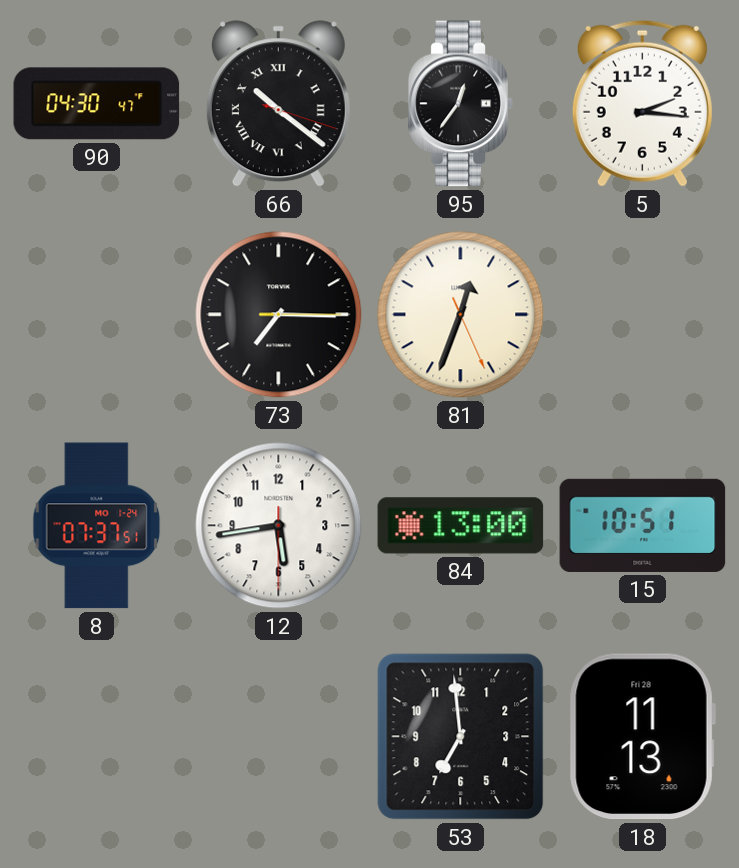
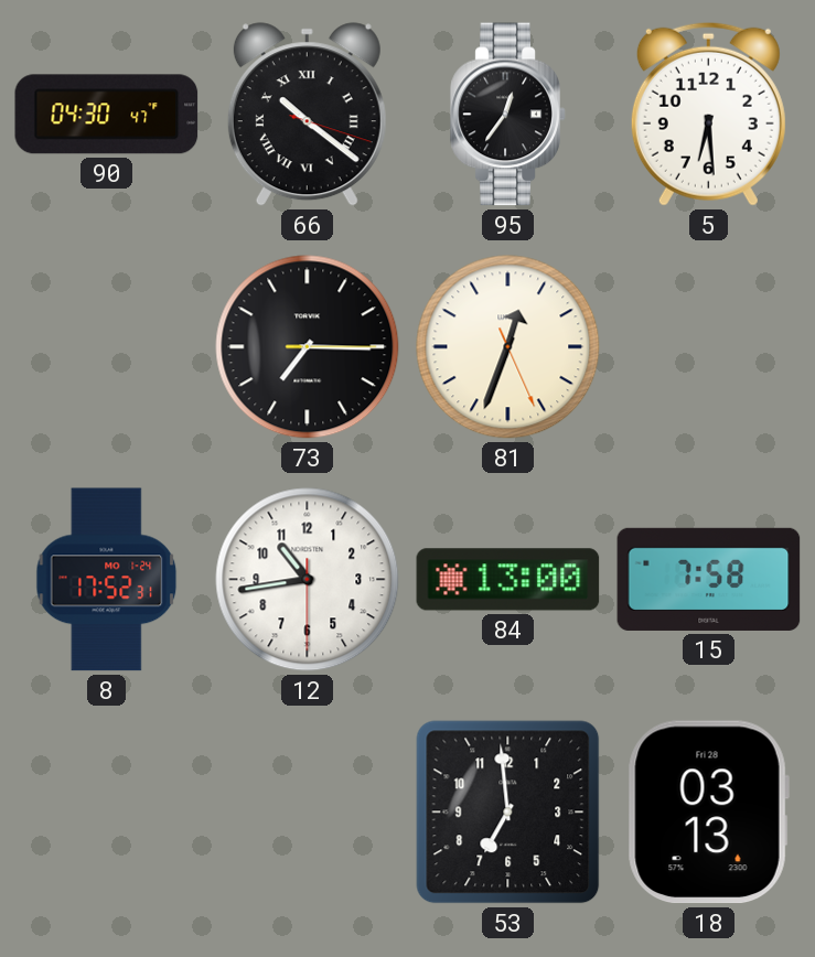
5: 2:16 -> 6:29
8: 07:37 -> 17:52
12: 5:43 -> 10:43
15: 10:51 -> 7:58
18: 11:13 -> 03:13
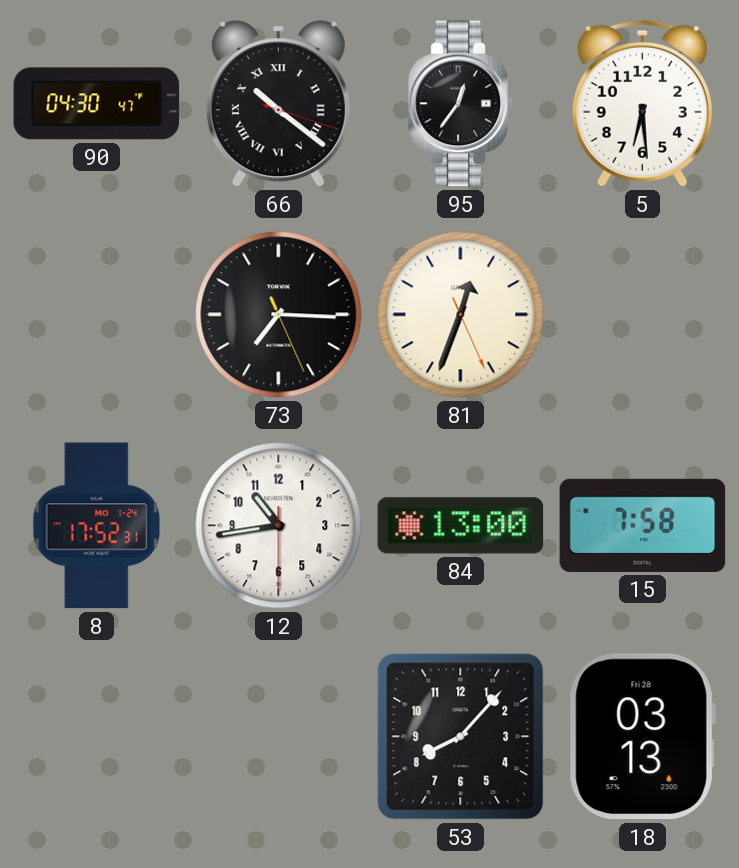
73: 7:15:15 -> 7:15:26
53: 6:59 -> 8:07
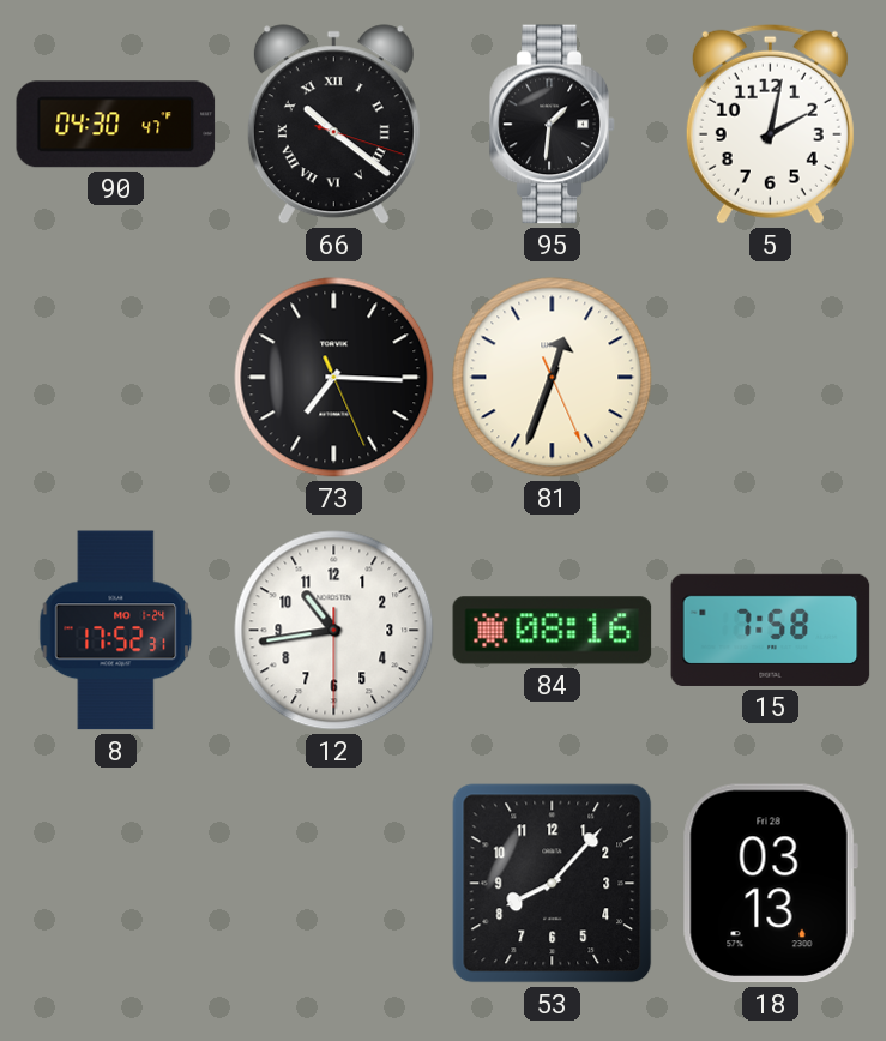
95: 12:36 -> 1:31
5: 6:29 -> 2:02
84: 13:00 -> 08:16
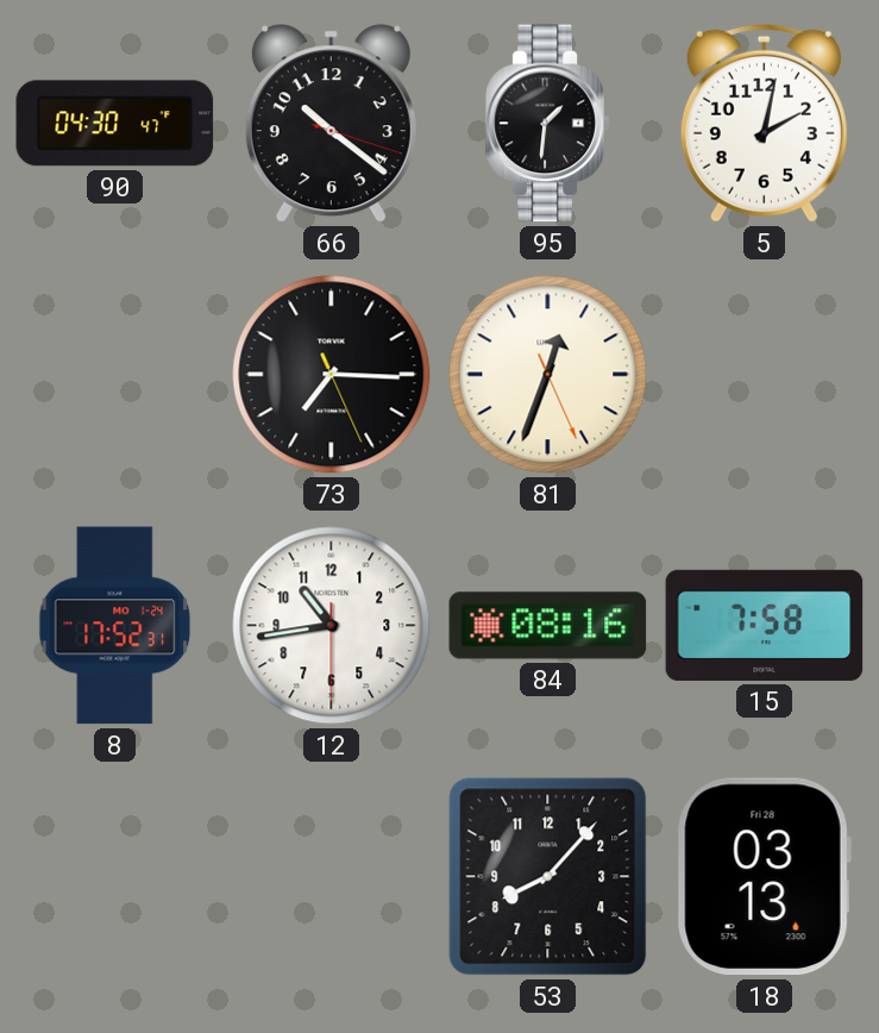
66 numerals: Roman -> Arabic
